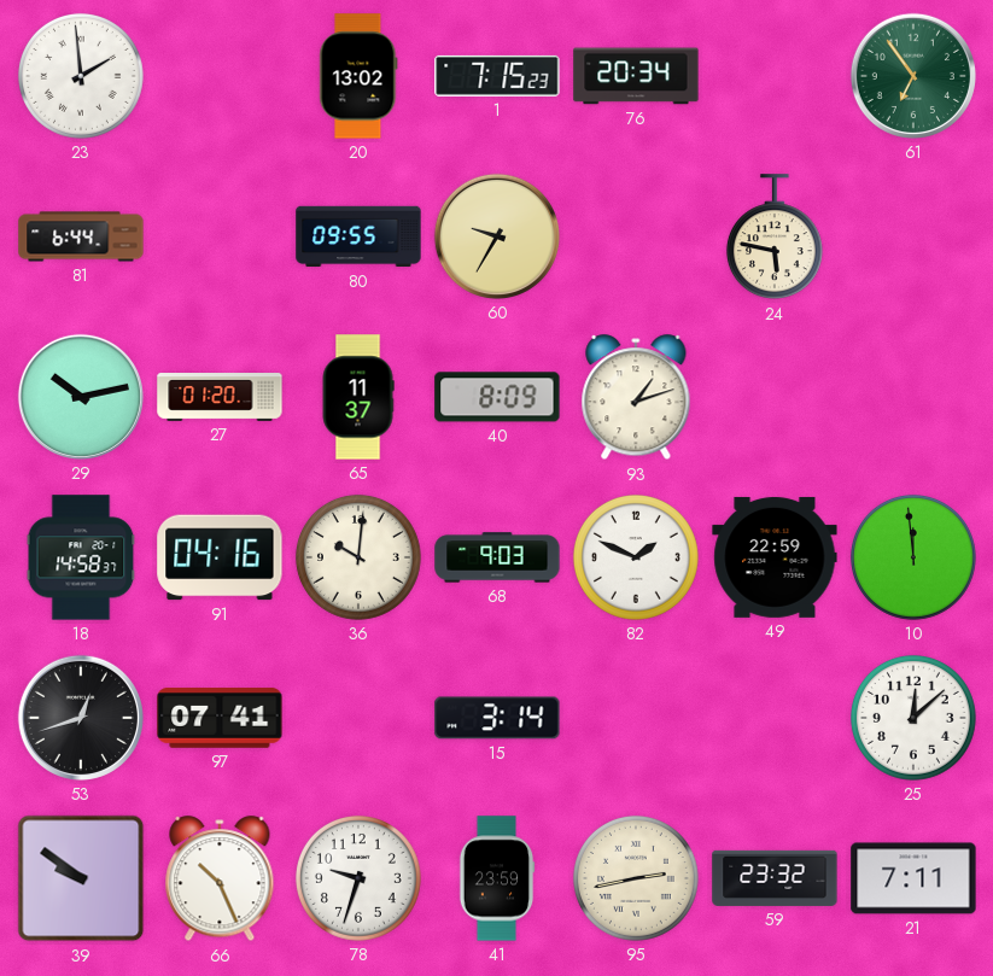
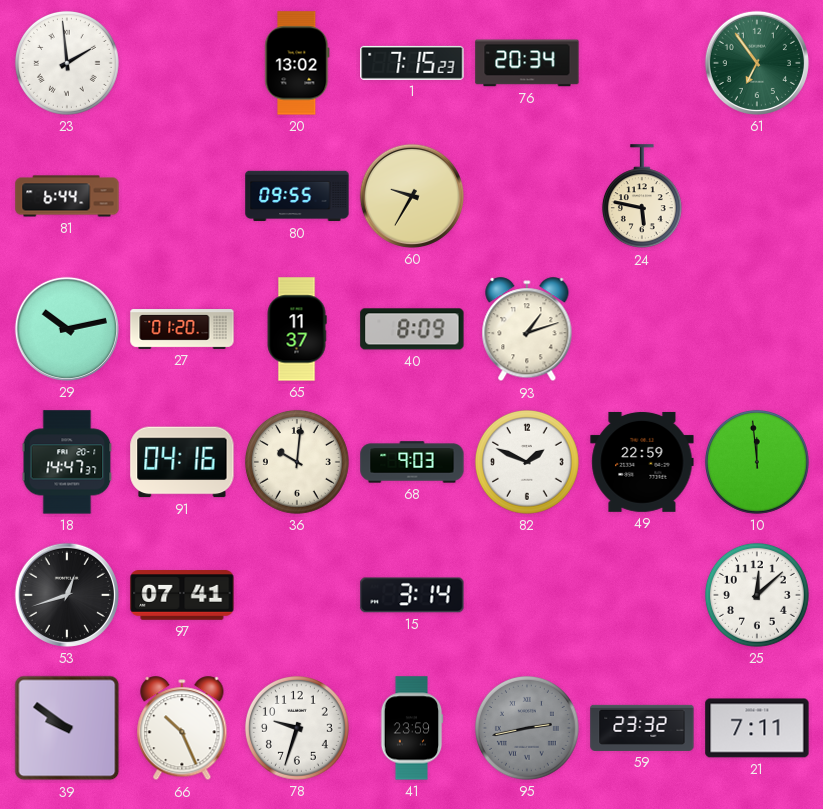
18: 14:58 -> 14:47
95 dial: cream -> grey
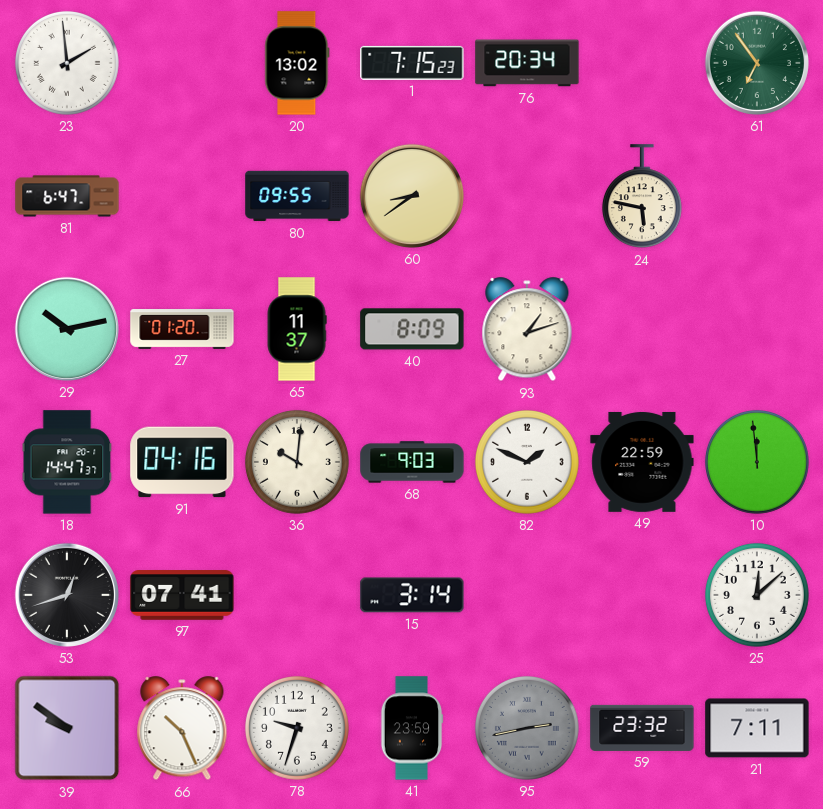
81: 6:44 -> 6:47
60: 9:35 -> 8:39
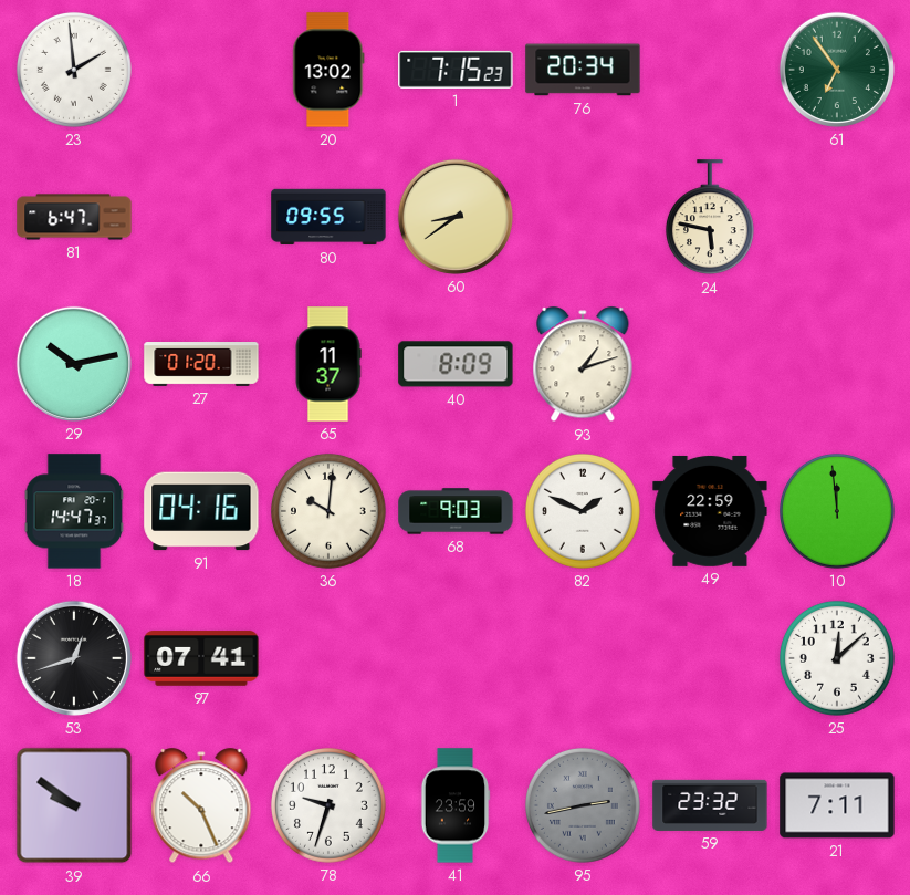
15: 3:14 -> none
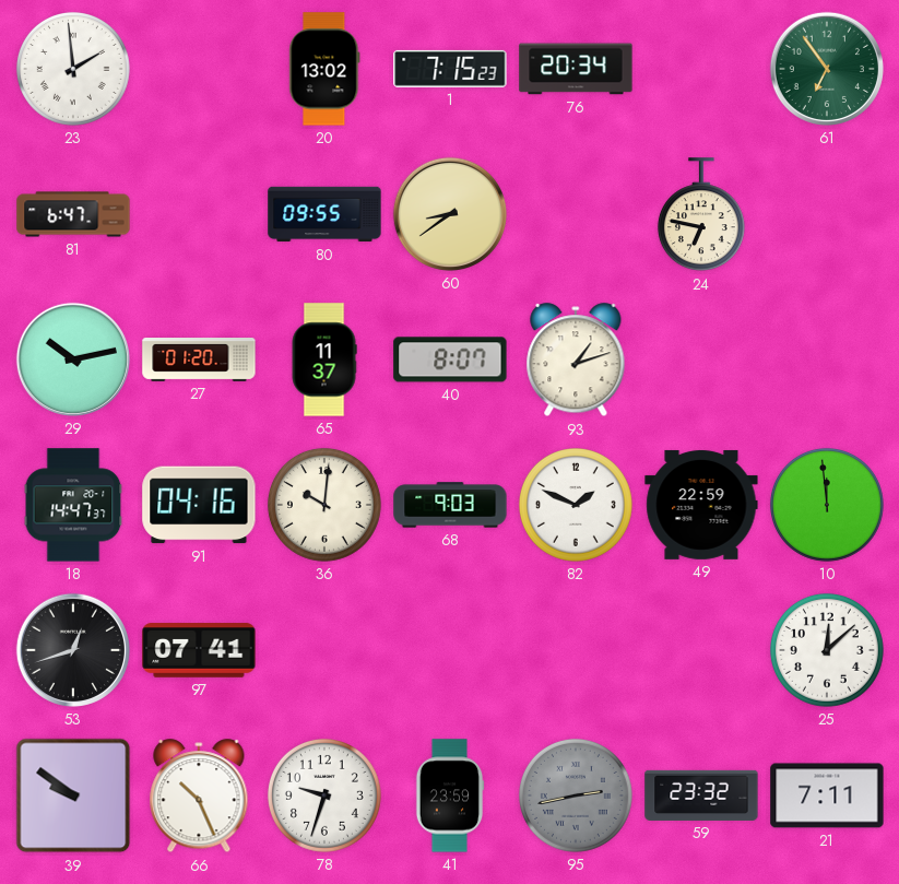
24: 5:47 -> 6:47
40: 8:09 -> 8:07
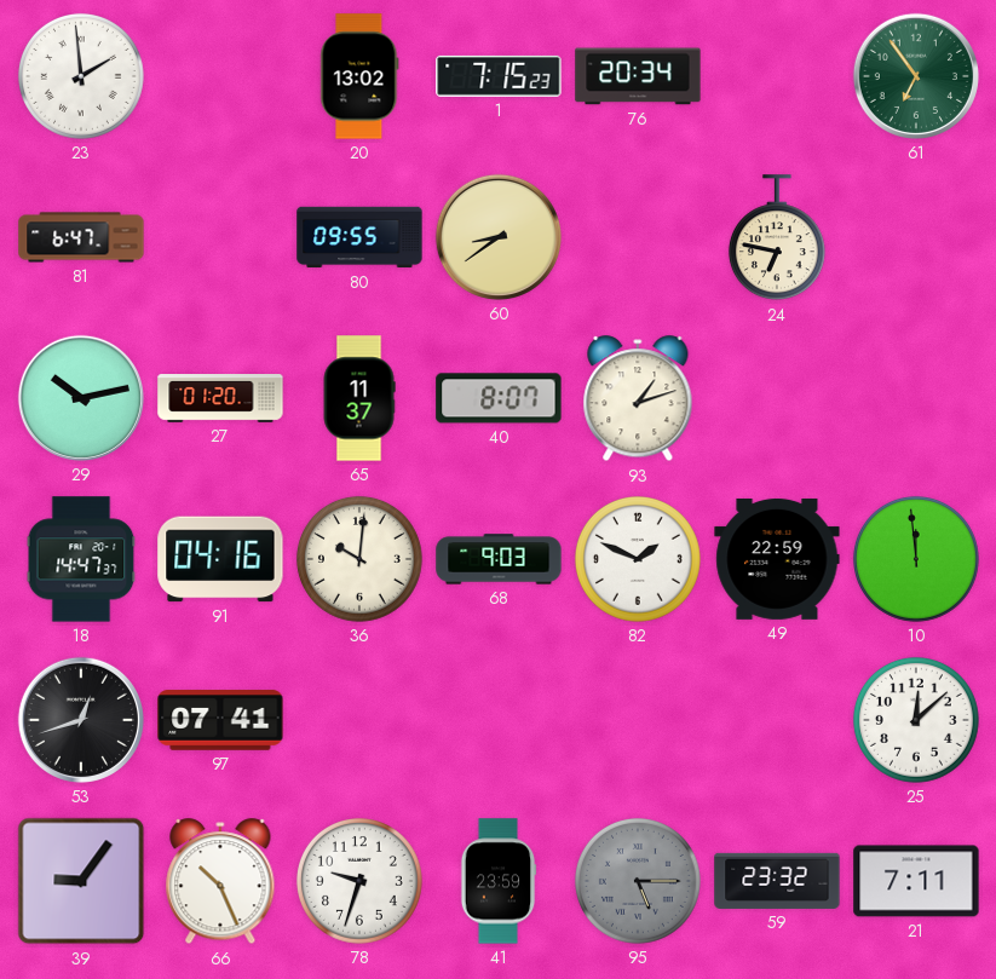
39: 9:51 -> 9:06
95: 2:43 -> 5:15
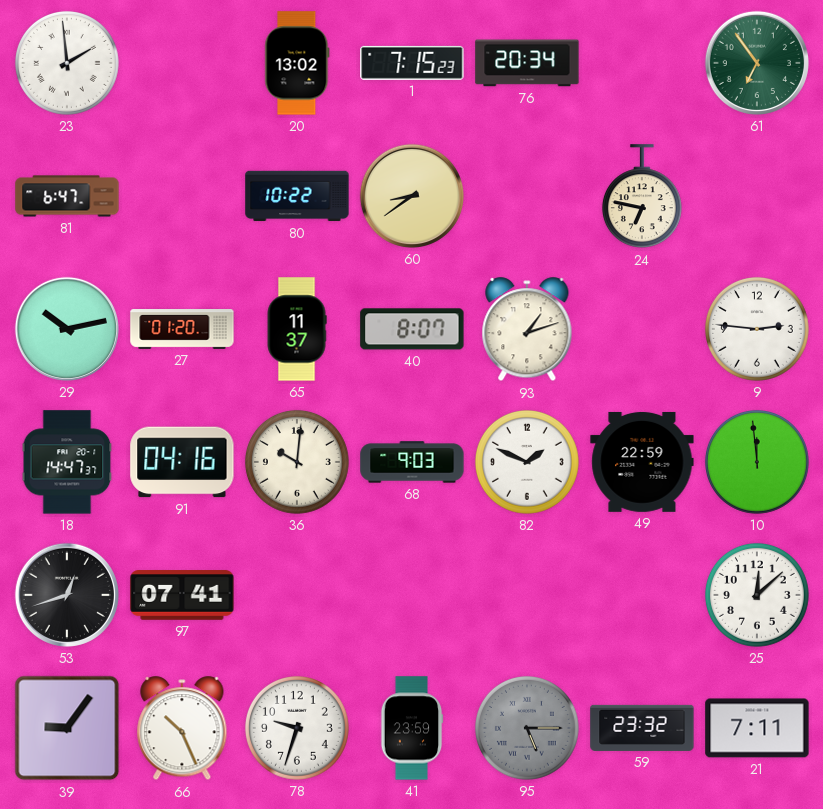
80: 09:55 -> 10:22
9: none -> 2:46
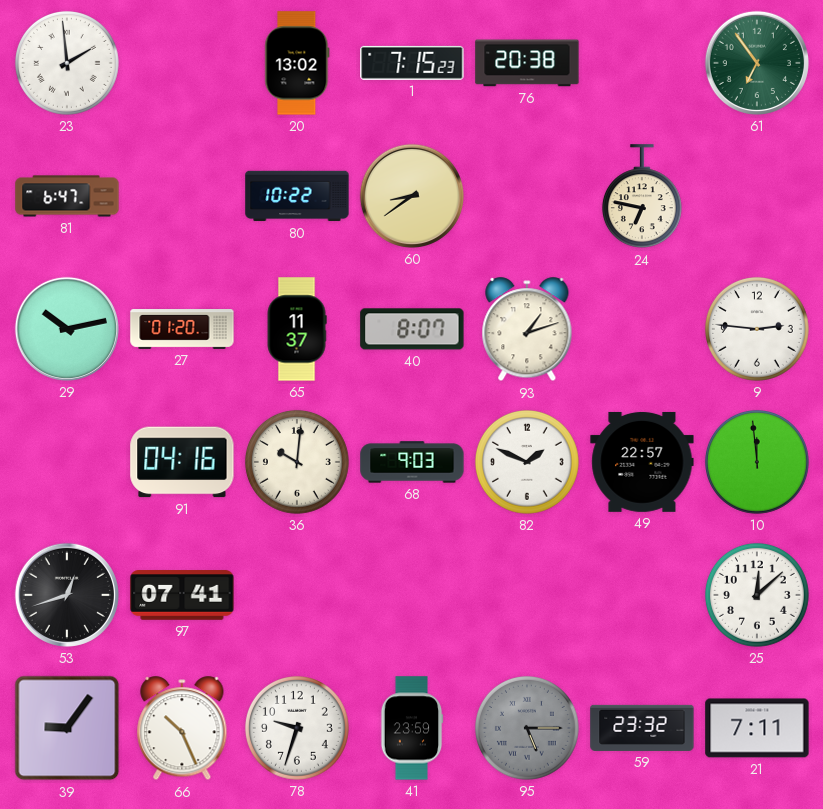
76: 20:34 -> 20:38
18: 14:47 -> none
49: 22:59 -> 22:57
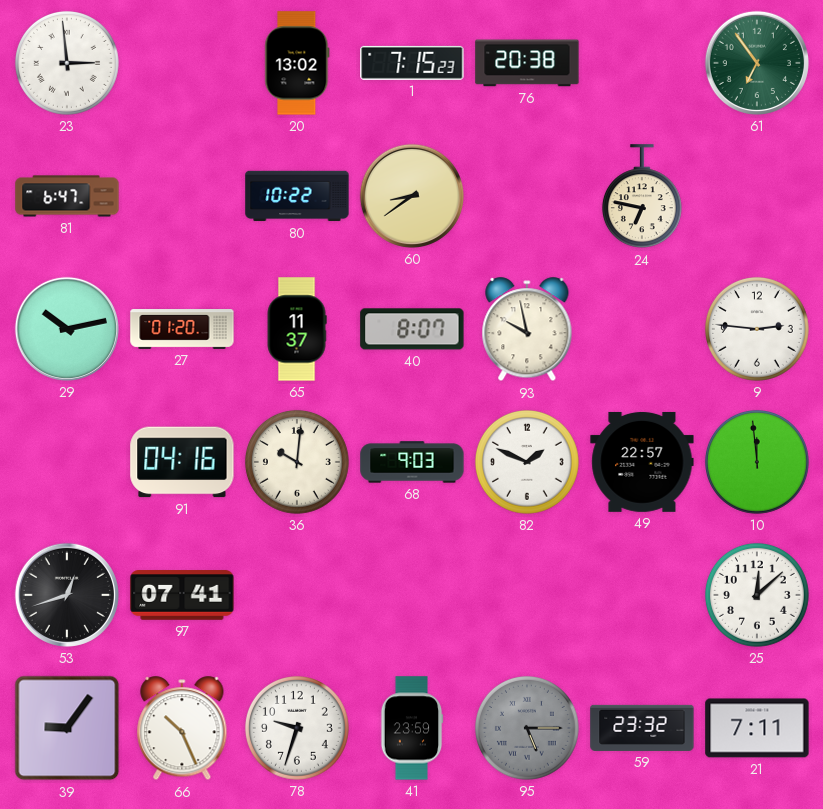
23: 1:59 -> 2:59
93: 1:12 -> 9:58
